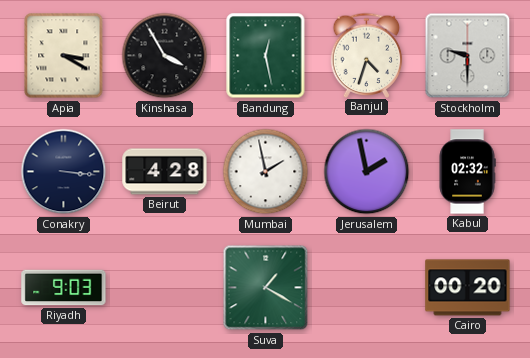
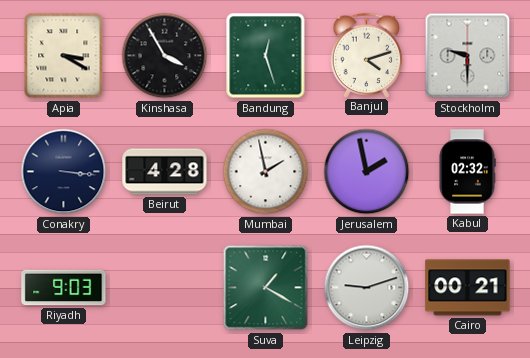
Bandung: 12:28 -> 12:27
Banjul: 4:33 -> 4:12
Leipzig: none -> 9:12
Cairo: 00:20 -> 00:21
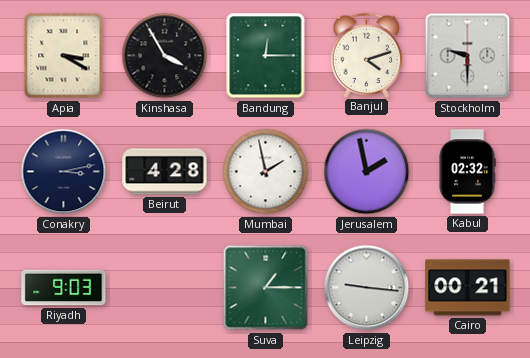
Bandung: 12:27 -> 12:15
Conakry: 3:16 -> 3:13
Suva: 1:20 -> 1:15
Leipzig: 9:12 -> 9:16
